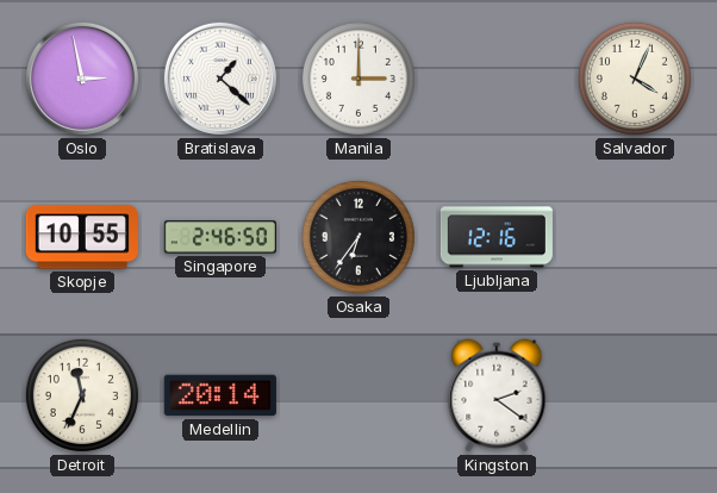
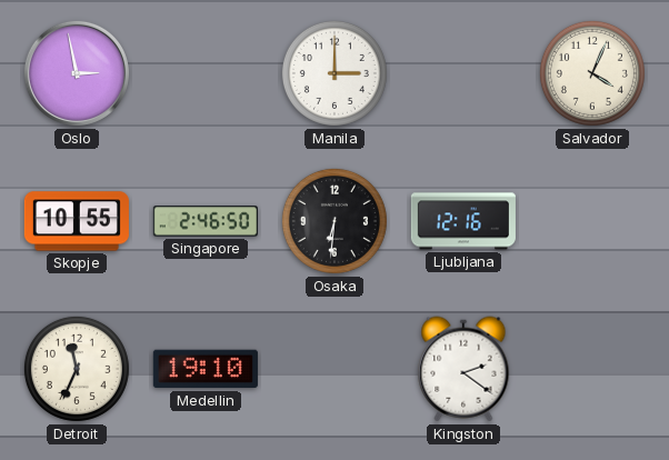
Bratislava: 1:22 -> none
Osaka: 6:36 -> 6:31
Medellin: 20:14 -> 19:10
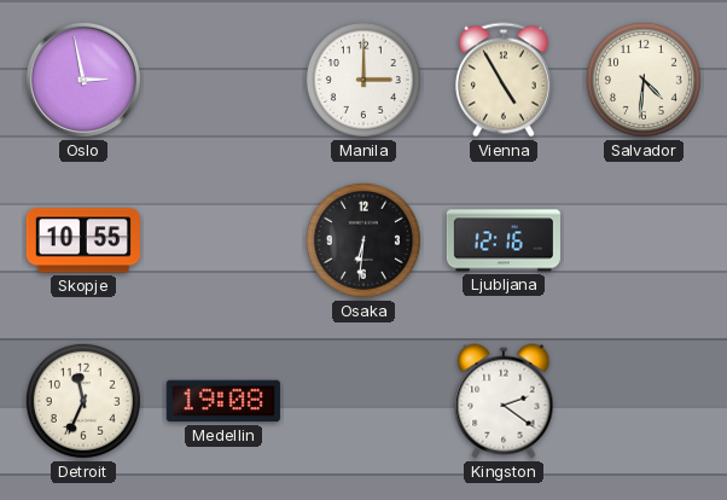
Vienna: none -> 4:55
Salvador: 4:04 -> 4:31
Singapore: 2:46 -> none
Medellin: 19:10 -> 19:08
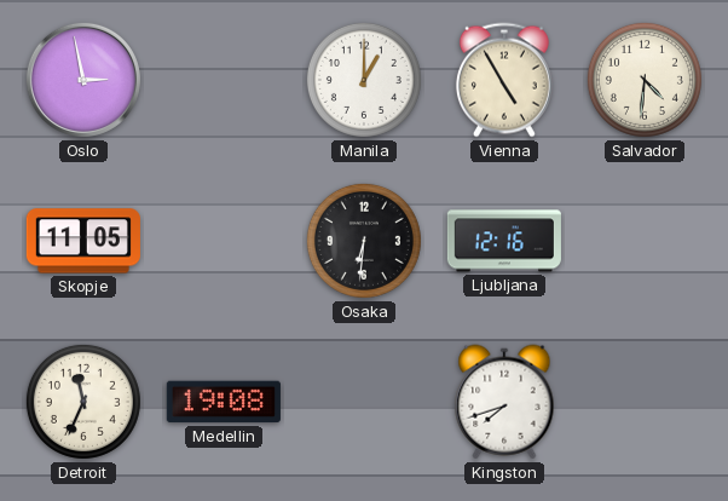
Manila: 3:00 -> 1:00
Skopje: 10:55 -> 11:05
Kingston: 2:21 -> 7:42
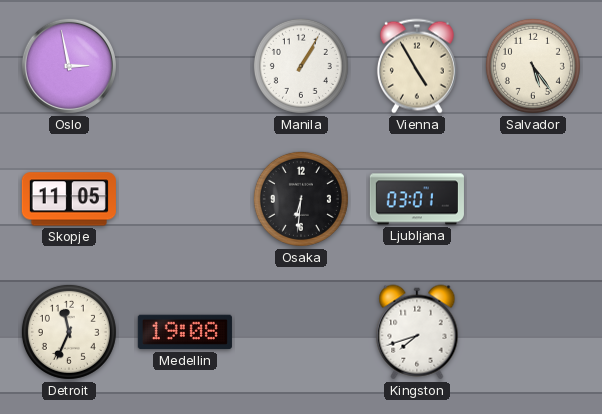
Manila: 1:00 -> 1:05
Salvador: 4:31 -> 5:24
Ljubljana: 12:16 -> 03:01
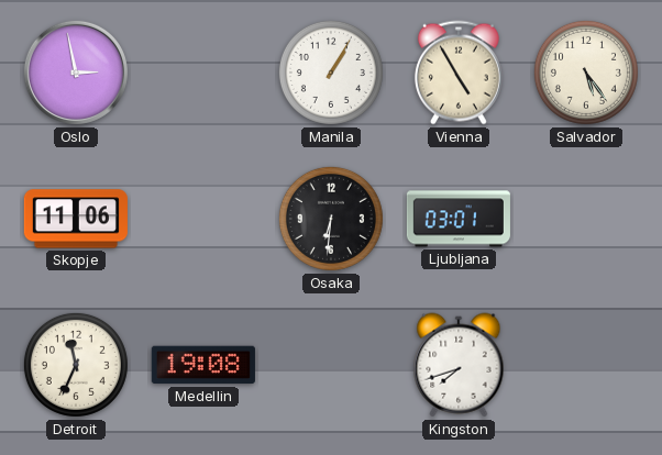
Skopje: 11:05 -> 11:06
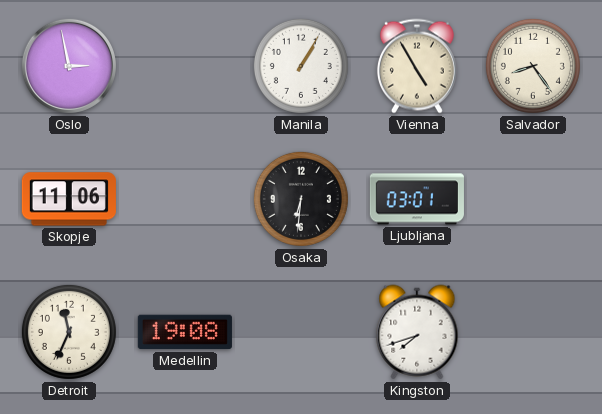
Salvador: 5:24 -> 8:24
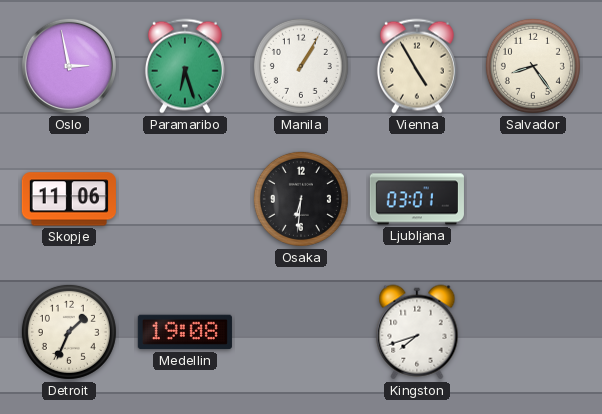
Paramaribo: none -> 6:27
Detroit: 11:34 -> 1:34
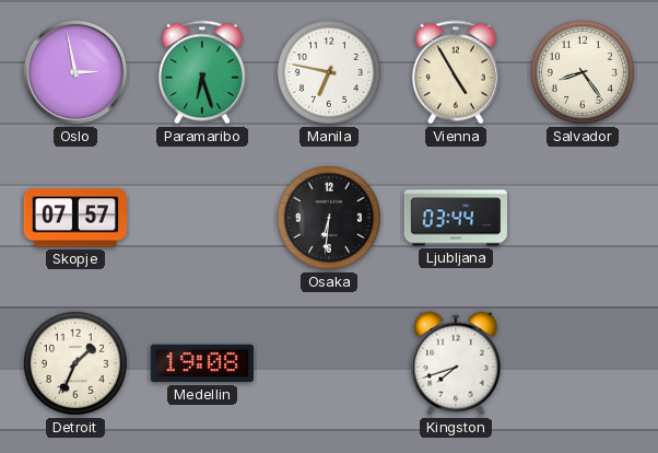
Manila: 1:05 -> 6:47
Skopje: 11:06 -> 07:57
Ljubljana: 03:01 -> 03:44
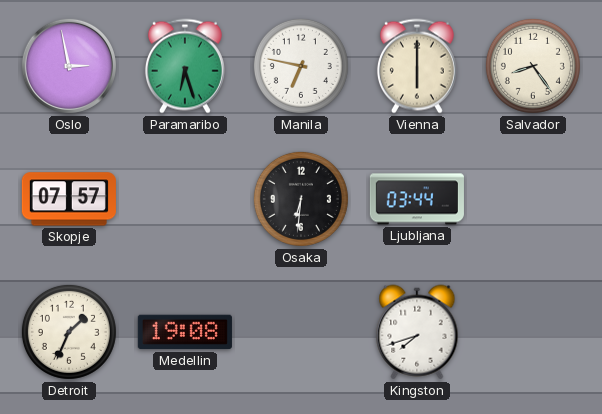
Vienna: 4:55 -> 6:00
